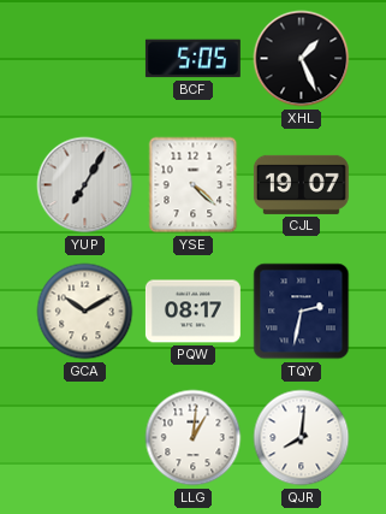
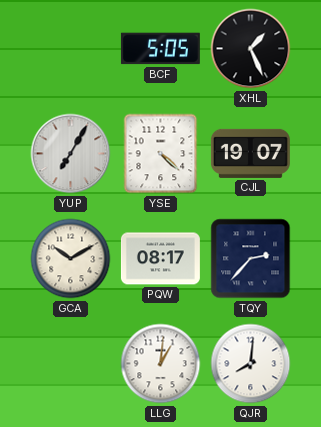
TQY: 2:32 -> 2:37
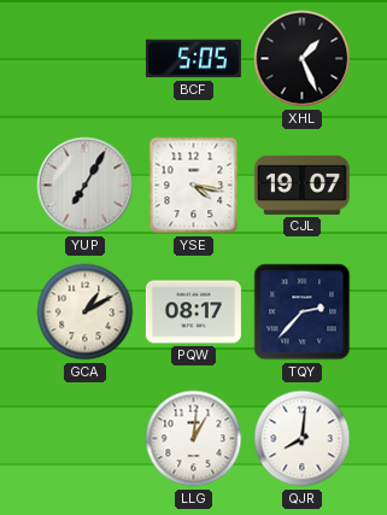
YSE: 4:22 -> 4:17
GCA: 10:10 -> 1:10
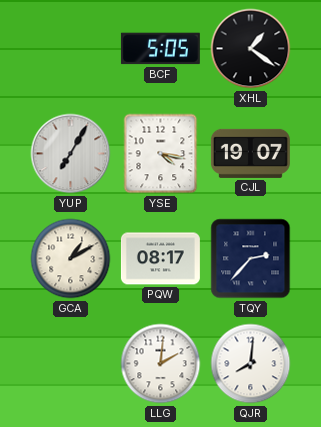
XHL: 1:26 -> 1:21
LLG: 1:01 -> 2:01
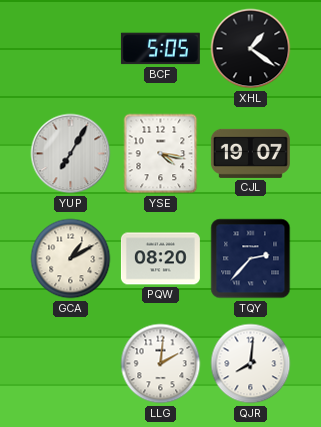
PQW: 08:17 -> 08:20
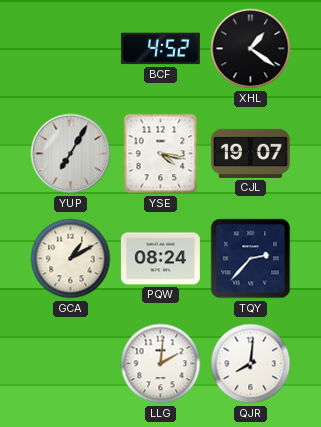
BCF: 5:05 -> 4:52
PQW: 08:20 -> 08:24
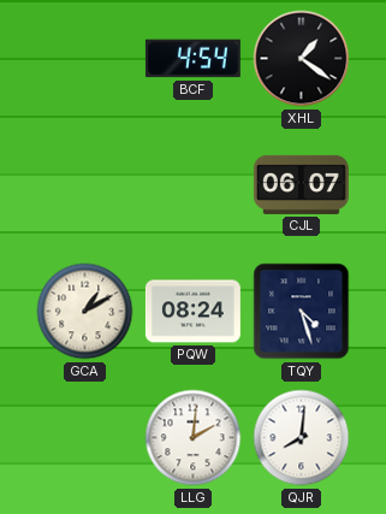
BCF: 4:52 -> 4:54
YUP: 7:05 -> none
YSE: 4:17 -> none
CJL: 19:07 -> 06:07
TQY: 2:37 -> 4:27
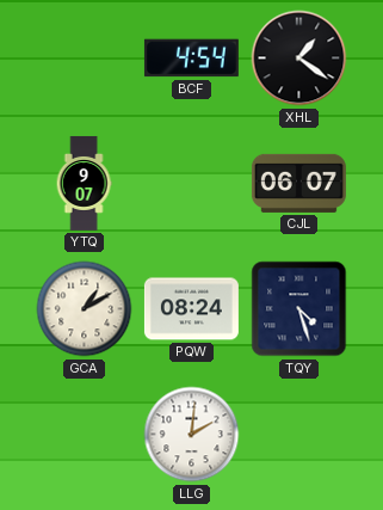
YTQ: none -> 9:07
QJR: 8:01 -> none
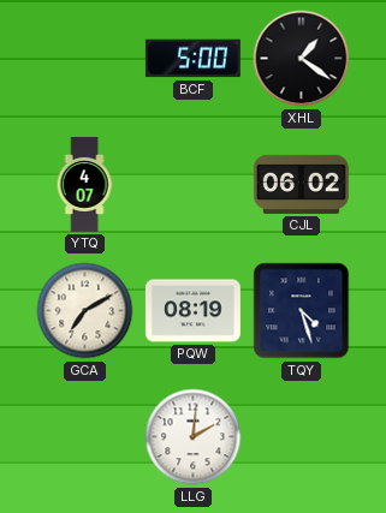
BCF: 4:54 -> 5:00
YTQ: 9:07 -> 4:07
CJL: 06:07 -> 06:02
GCA: 1:10 -> 7:10
PQW: 08:24 -> 08:19
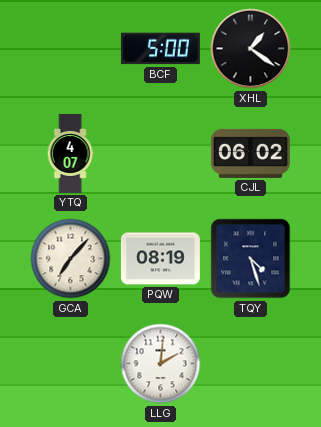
GCA: 7:10 -> 7:07
